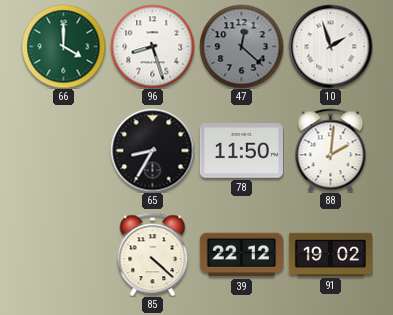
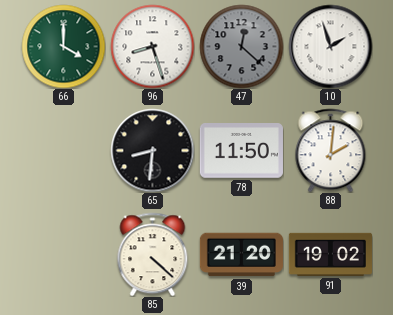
65: 8:35 -> 8:31
39: 22:12 -> 21:20
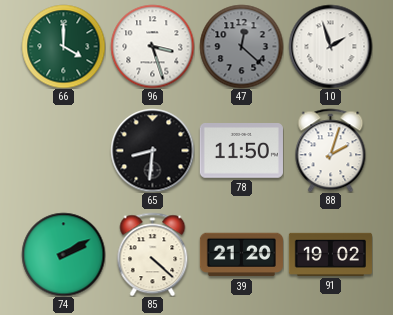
96: 8:27 -> 3:27
88: 2:01 -> 2:03
74: none -> 2:10
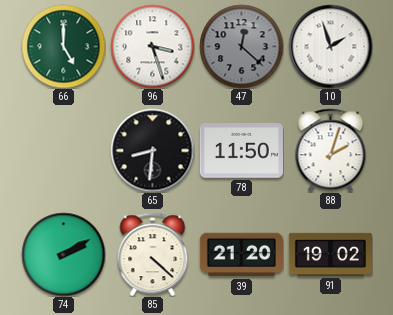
66: 4:00 -> 5:00
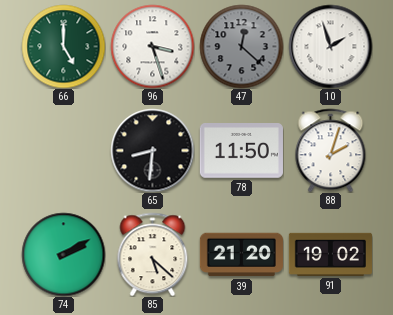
85: 4:22 -> 5:22
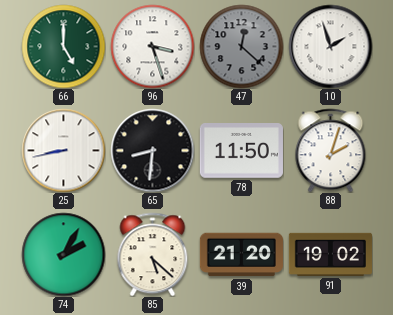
25: none -> 8:43
74: 2:10 -> 2:05
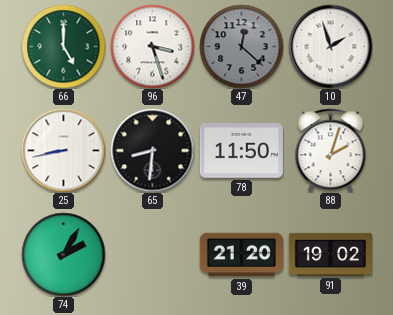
85: 5:22 -> none
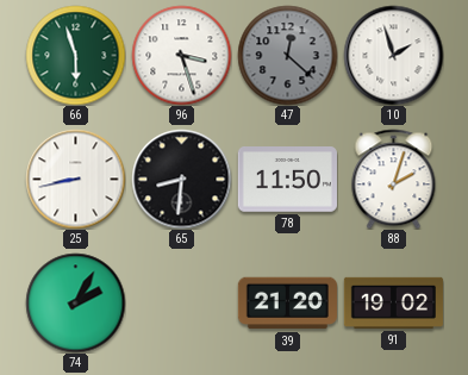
66: 5:00 -> 5:57
